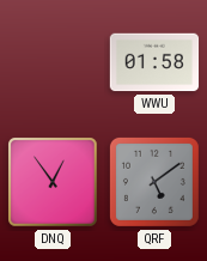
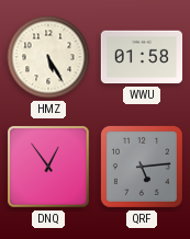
HMZ: none -> 5:25
QRF: 5:09 -> 5:14
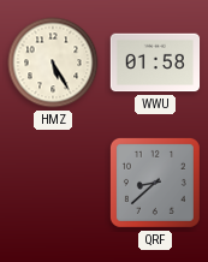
DNQ: 12:54 -> none
QRF: 5:14 -> 8:38
